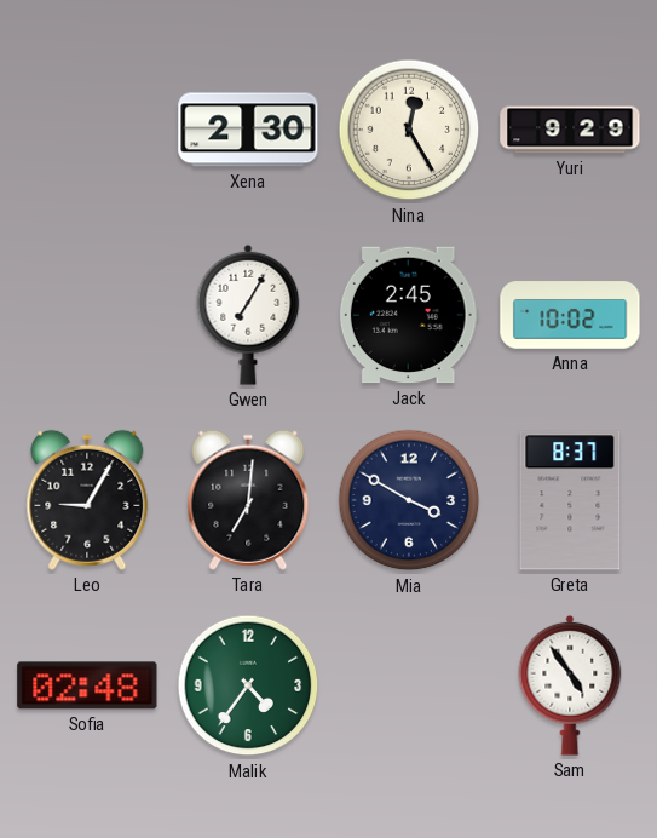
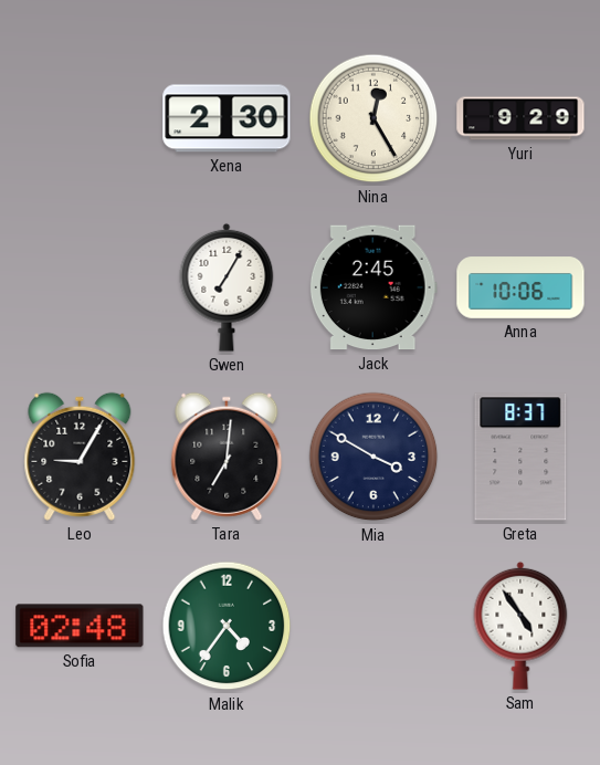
Anna: 10:02 -> 10:06
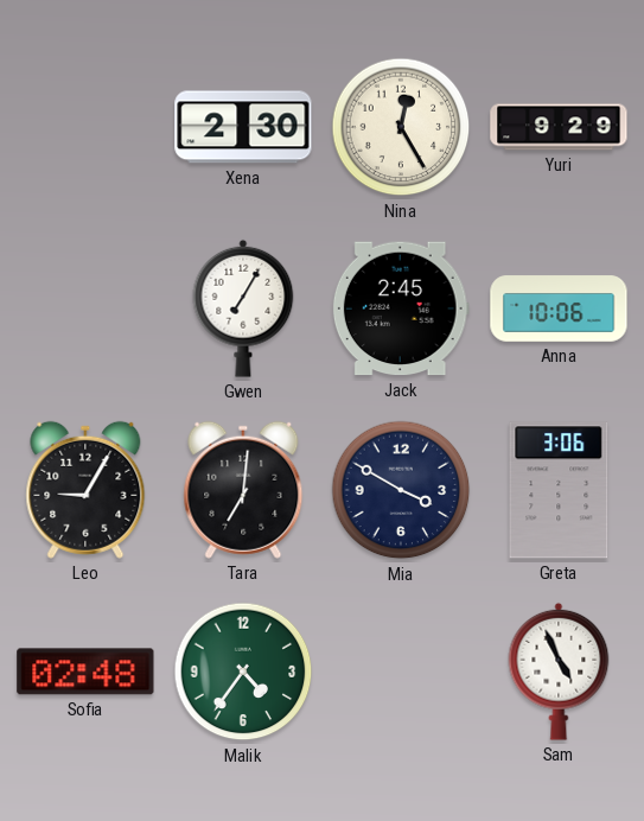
Greta: 8:37 -> 3:06
Sam: 4:54 -> 4:56
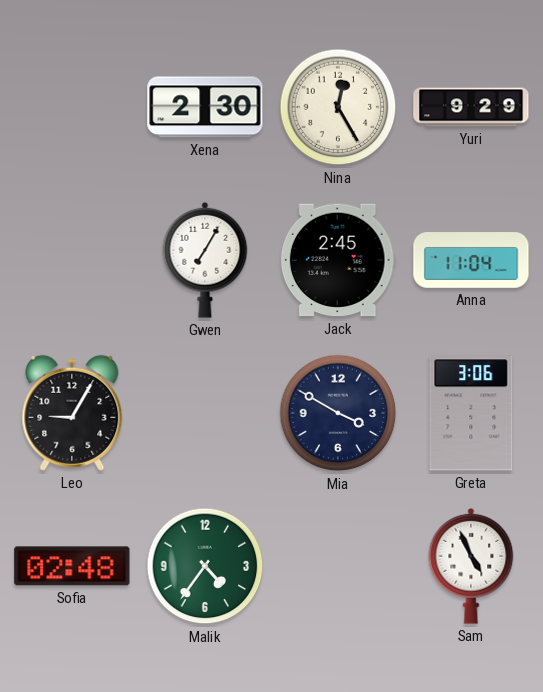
Anna: 10:06 -> 11:04
Tara: 7:01 -> none
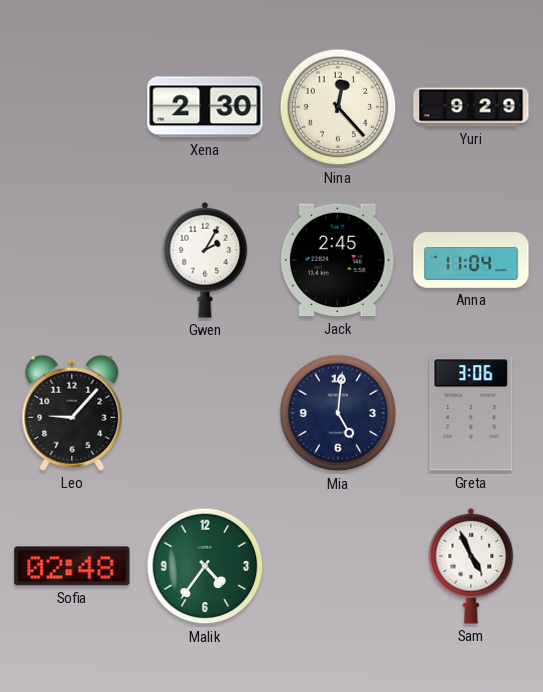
Nina: 12:25 -> 12:23
Gwen: 7:05 -> 2:05
Leo: 9:05 -> 9:07
Mia: 3:50 -> 5:01
